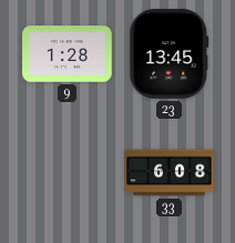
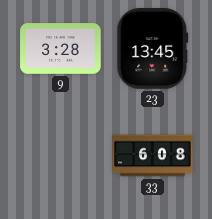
9: 1:28 -> 3:28
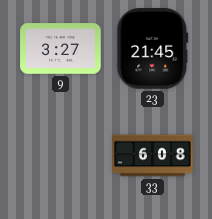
9: 3:28 -> 3:27
23: 13:45 -> 21:45
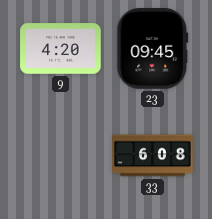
9: 3:27 -> 4:20
23: 21:45 -> 09:45
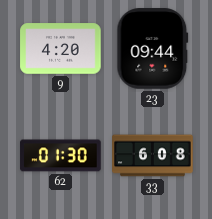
23: 09:45 -> 09:44
62: none -> 01:30
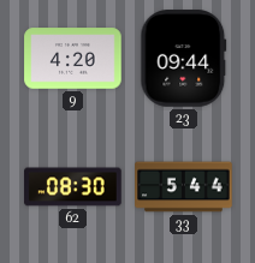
62: 01:30 -> 08:30
33: 6:08 -> 5:44
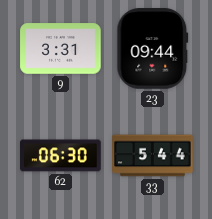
9: 4:20 -> 3:31
62: 08:30 -> 06:30
